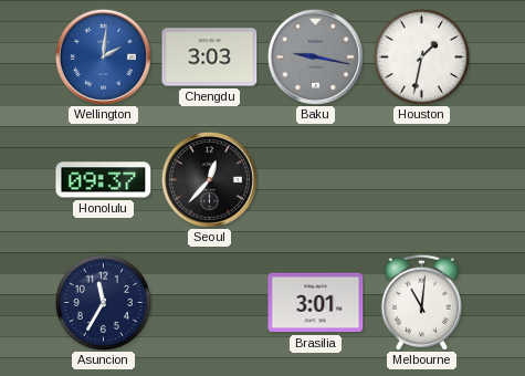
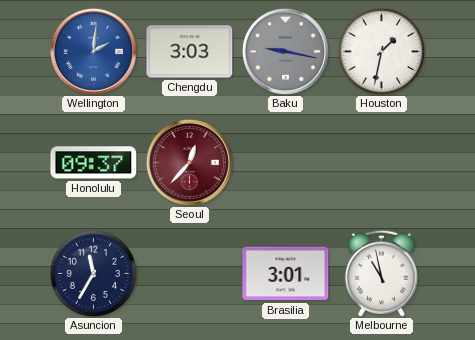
Seoul dial: black -> burgundy
Melbourne: 11:01 -> 10:58
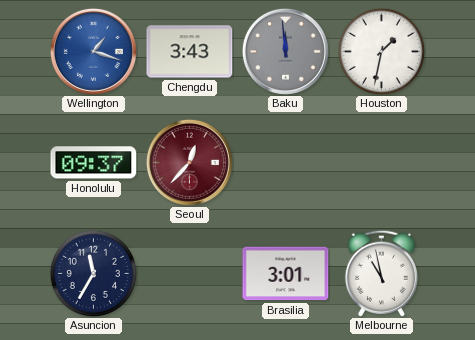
Wellington: 2:01 -> 1:18
Chengdu: 3:03 -> 3:43
Baku: 9:17 -> 11:59
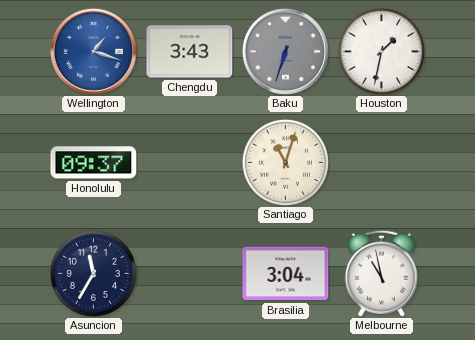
Baku: 11:59 -> 6:33
Seoul: 12:37 -> none
Santiago: none -> 11:03
Brasilia: 3:01 -> 3:04
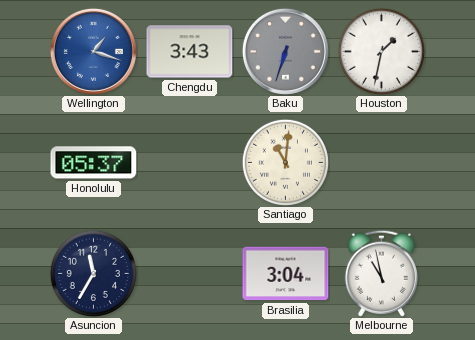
Honolulu: 09:37 -> 05:37
Santiago: 11:03 -> 11:01
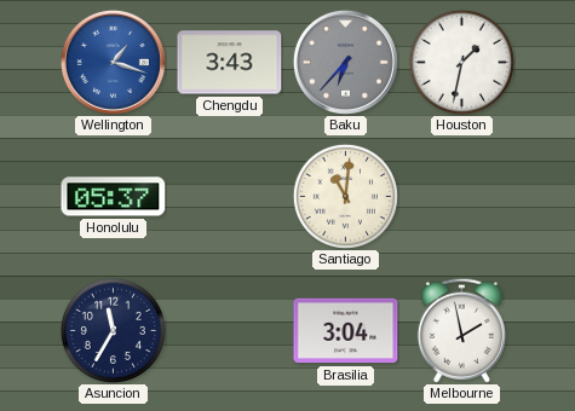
Baku: 6:33 -> 6:37
Melbourne: 10:58 -> 1:58
